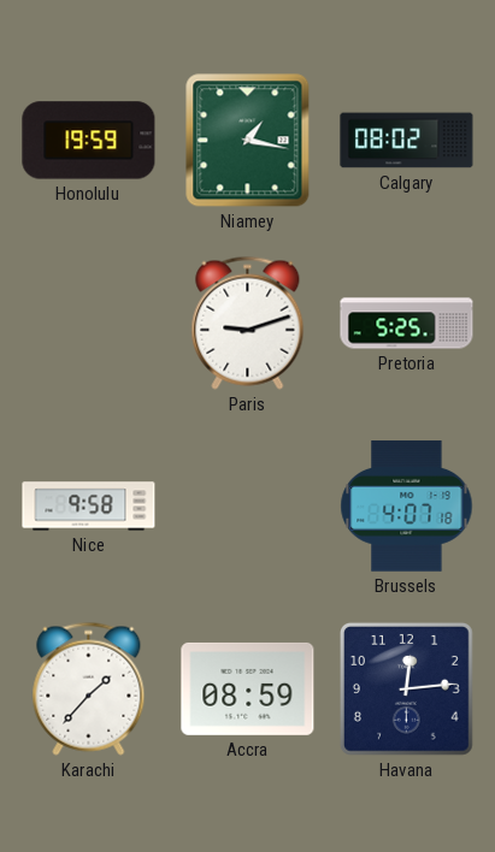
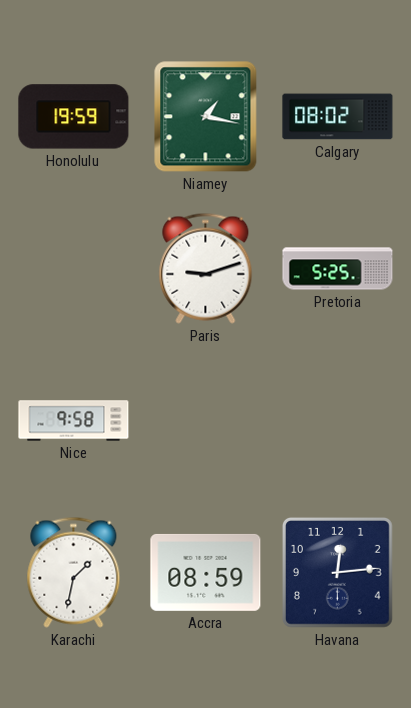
Brussels: 4:07 -> none
Karachi: 1:37 -> 1:32
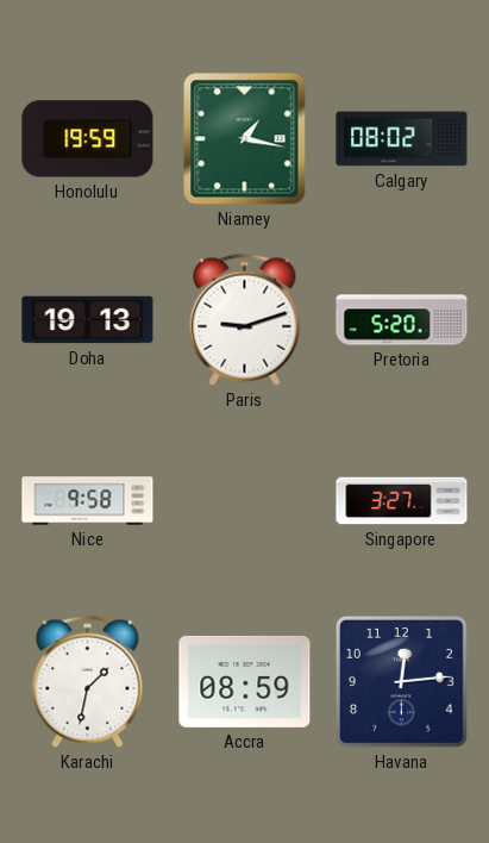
Doha: none -> 19:13
Pretoria: 5:25 -> 5:20
Singapore: none -> 3:27
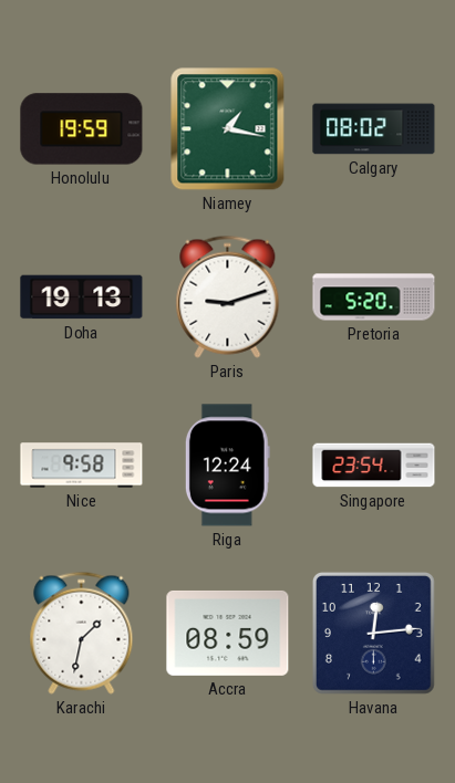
Riga: none -> 12:24
Singapore: 3:27 -> 23:54
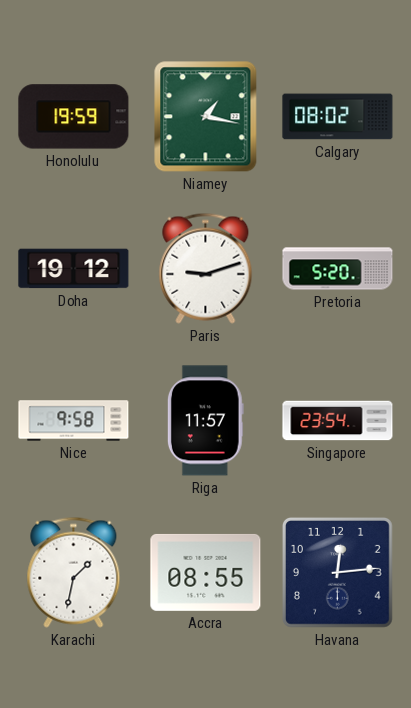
Doha: 19:13 -> 19:12
Riga: 12:24 -> 11:57
Accra: 08:59 -> 08:55
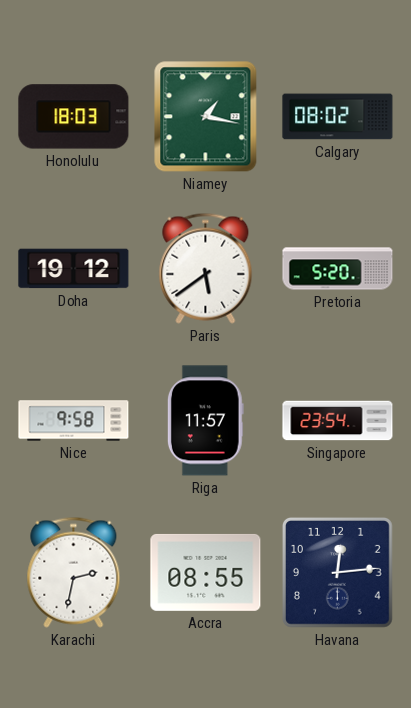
Honolulu: 19:59 -> 18:03
Paris: 9:12 -> 5:39
Karachi: 1:32 -> 2:32
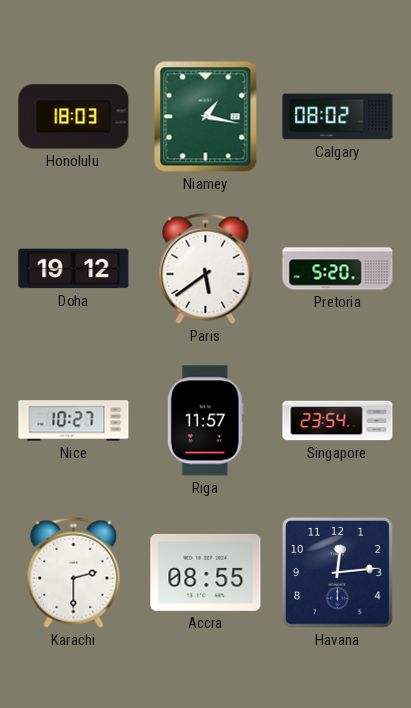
Nice: 9:58 -> 10:27
Karachi: 2:32 -> 2:30
